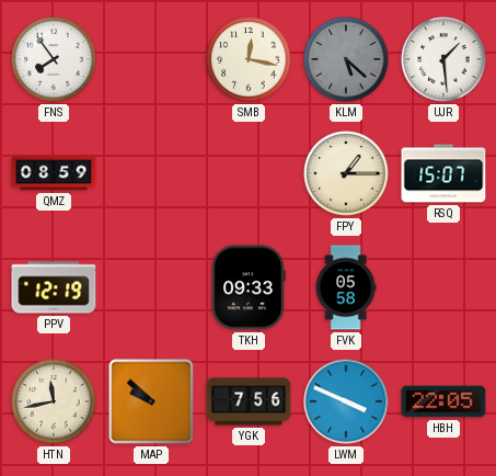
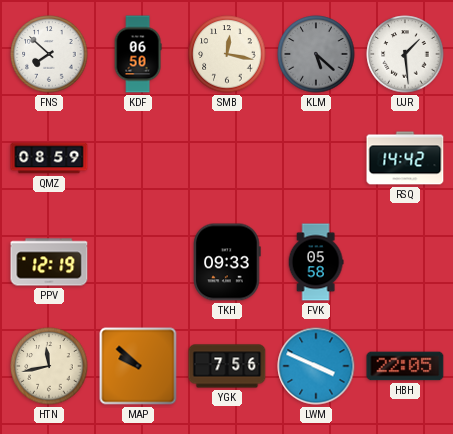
FNS: 7:54 -> 7:52
KDF: none -> 06:50
FPY: 1:15 -> none
RSQ: 15:07 -> 14:42
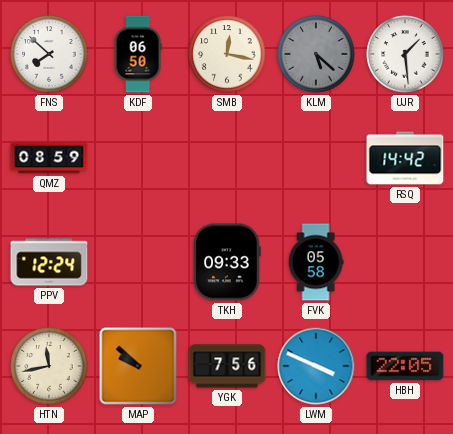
PPV: 12:19 -> 12:24
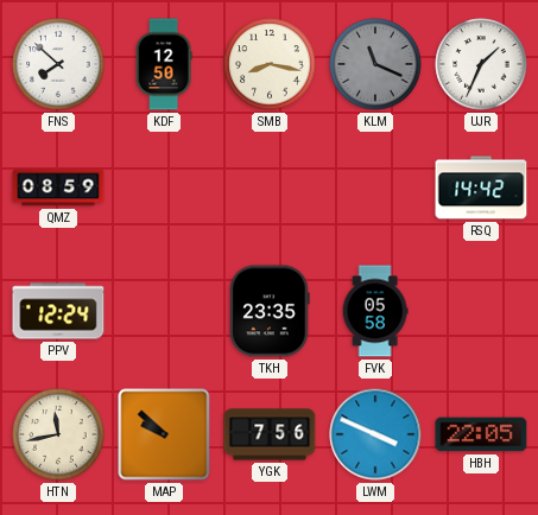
KDF: 06:50 -> 12:50
SMB: 12:17 -> 8:17
KLM: 5:22 -> 11:19
UJR: 1:29 -> 1:34
TKH: 09:33 -> 23:35
